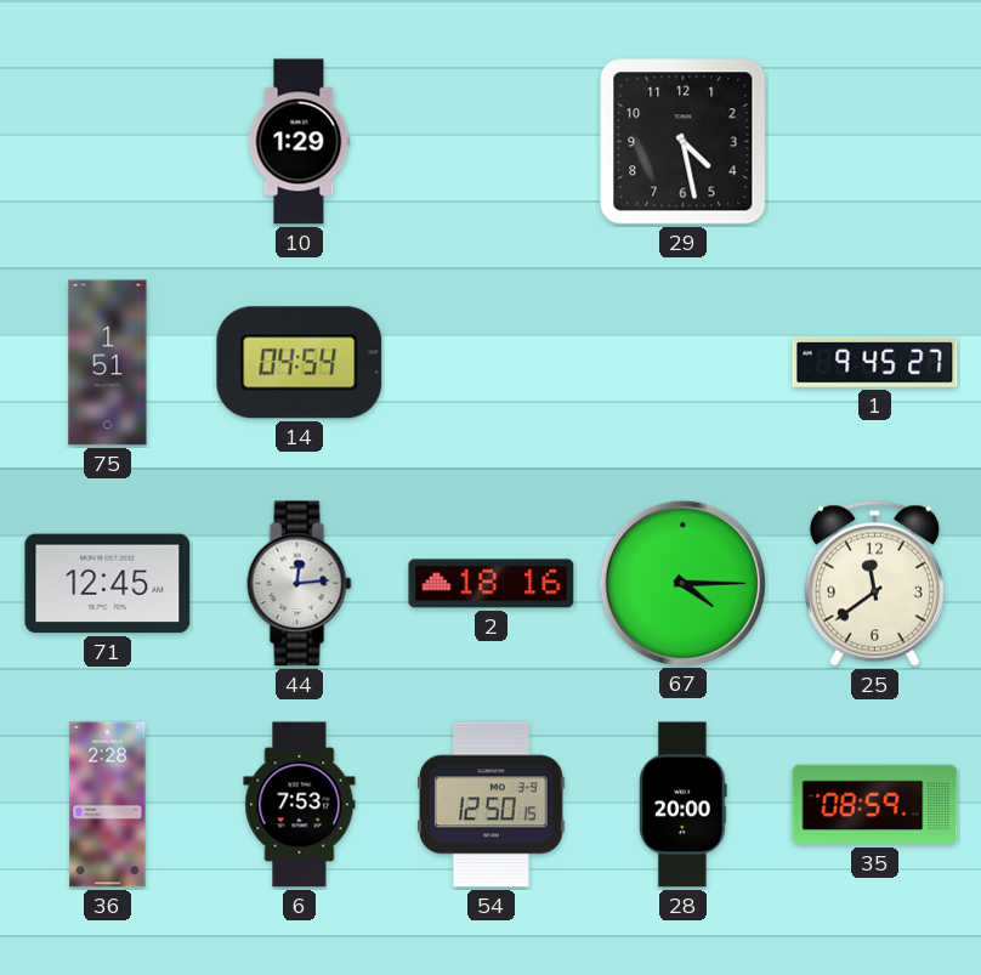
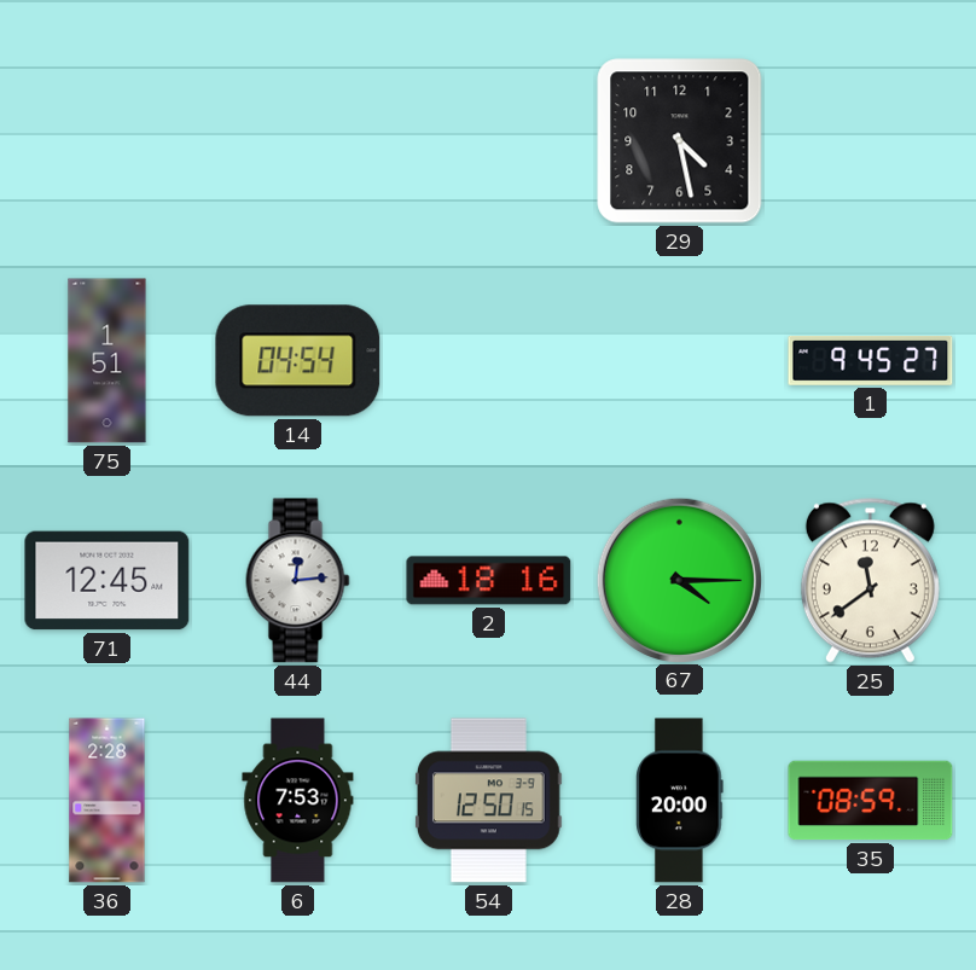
10: 1:29 -> none
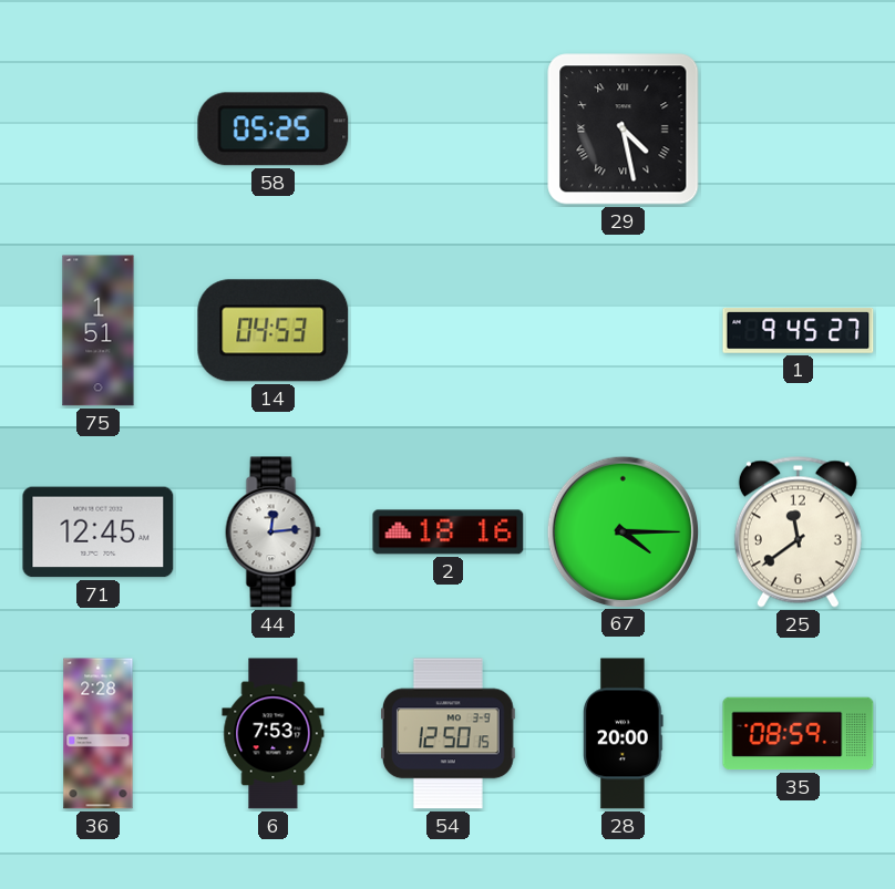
58: none -> 05:25
29 numerals: Arabic -> Roman
14: 04:54 -> 04:53
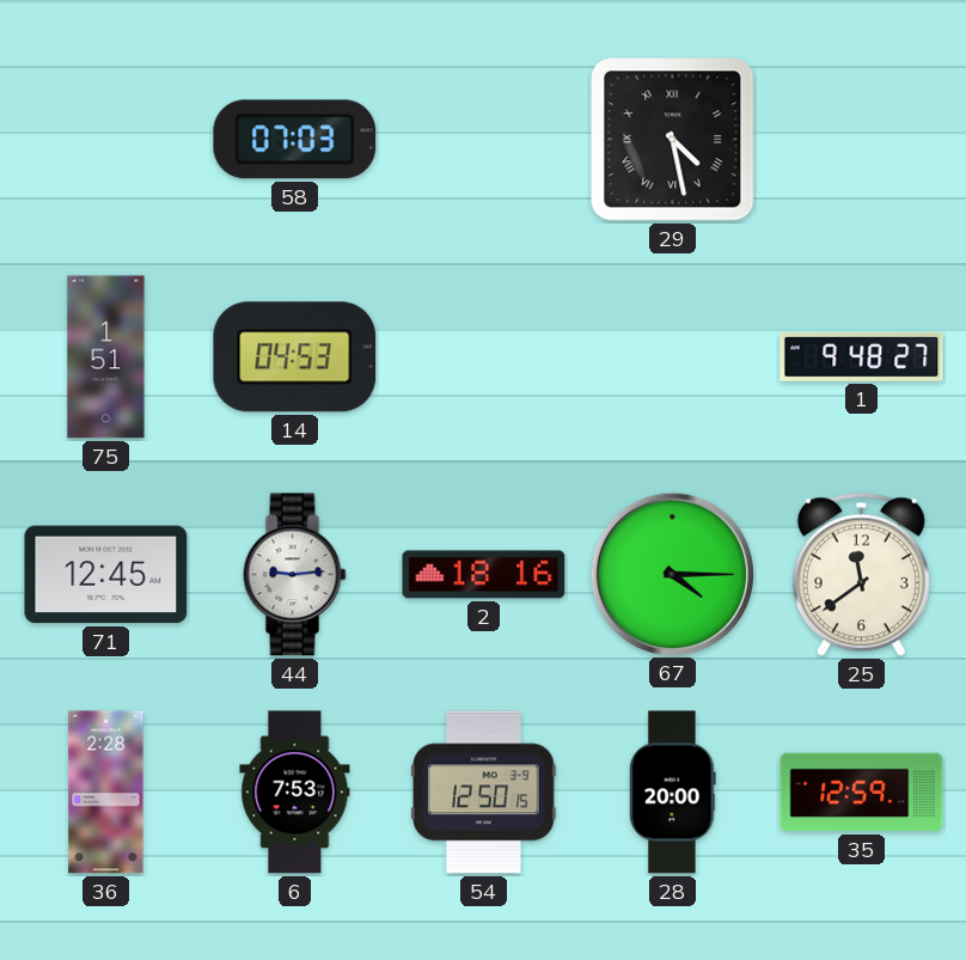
58: 05:25 -> 07:03
1: 9:45 -> 9:48
44: 12:14 -> 9:14
35: 08:59 -> 12:59
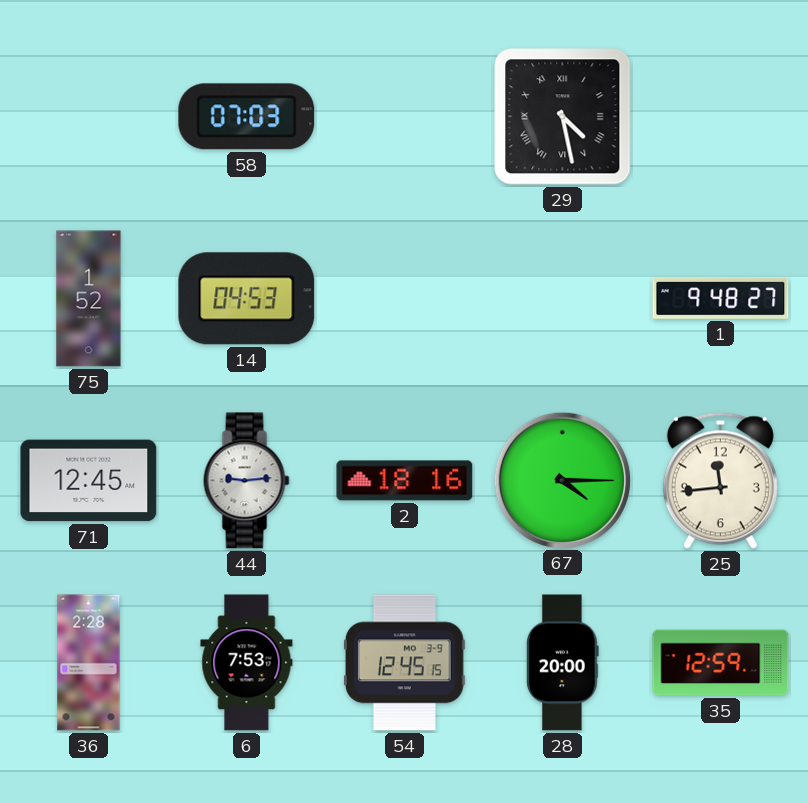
75: 1:51 -> 1:52
25: 11:39 -> 11:44
54: 12:50 -> 12:45
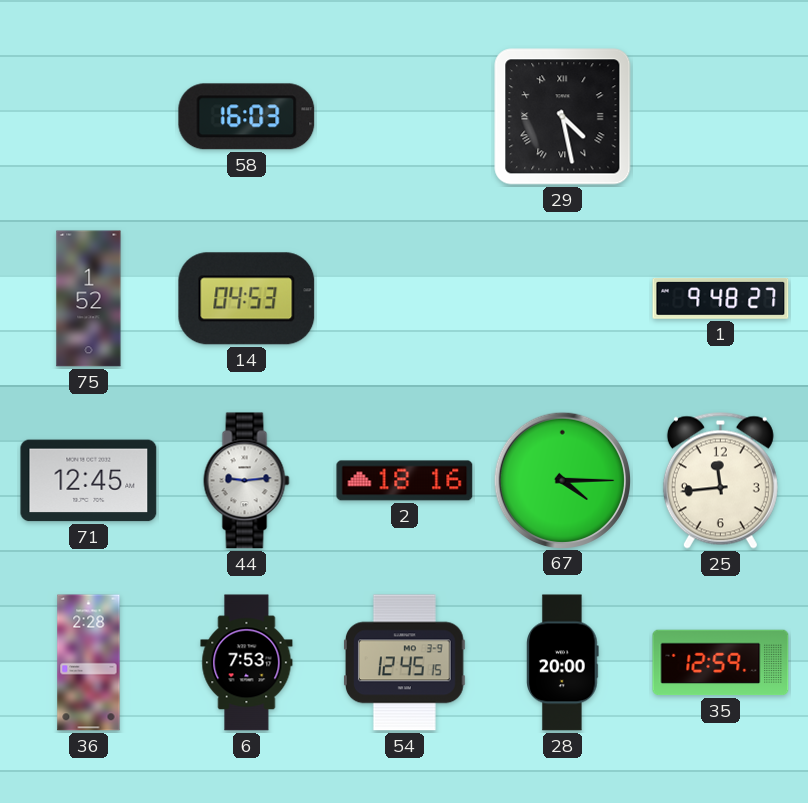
58: 07:03 -> 16:03
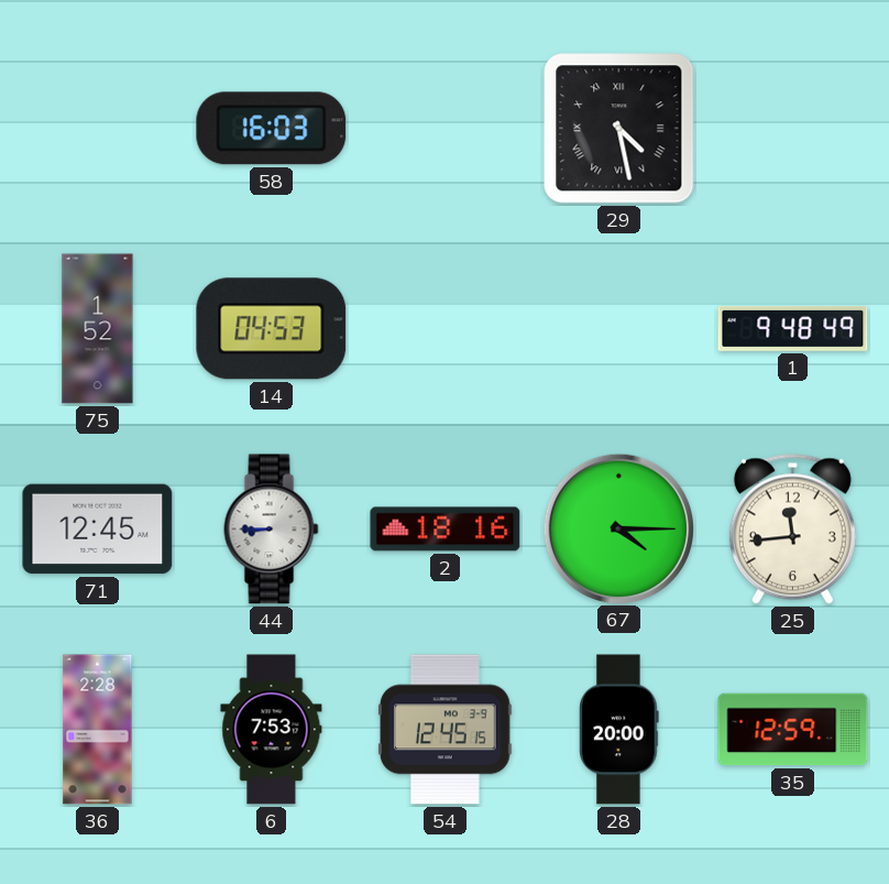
1: 9:48:27 -> 9:48:49
44: 9:14 -> 8:45
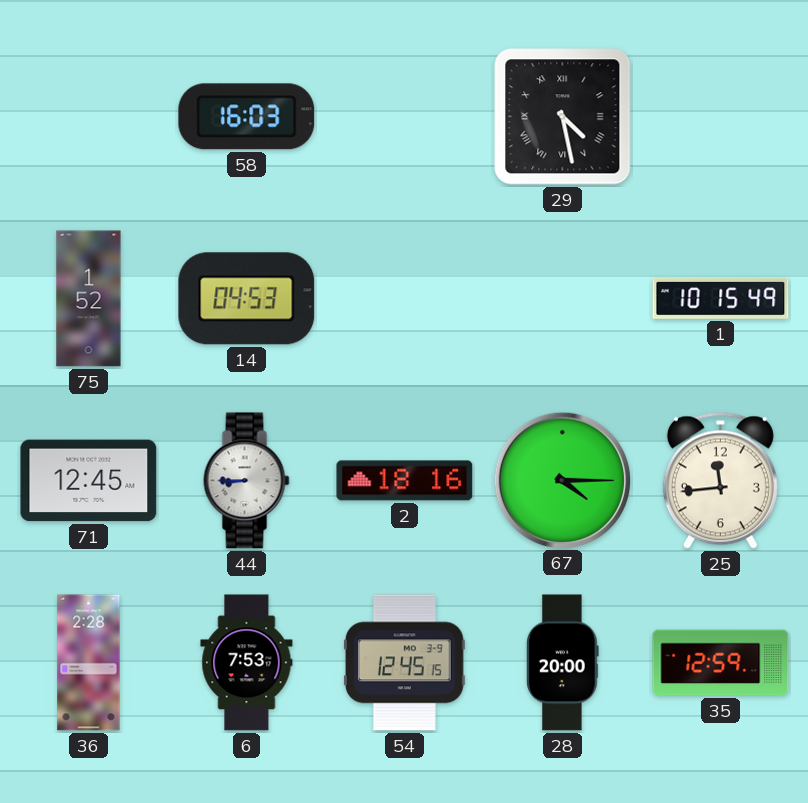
1: 9:48 -> 10:15
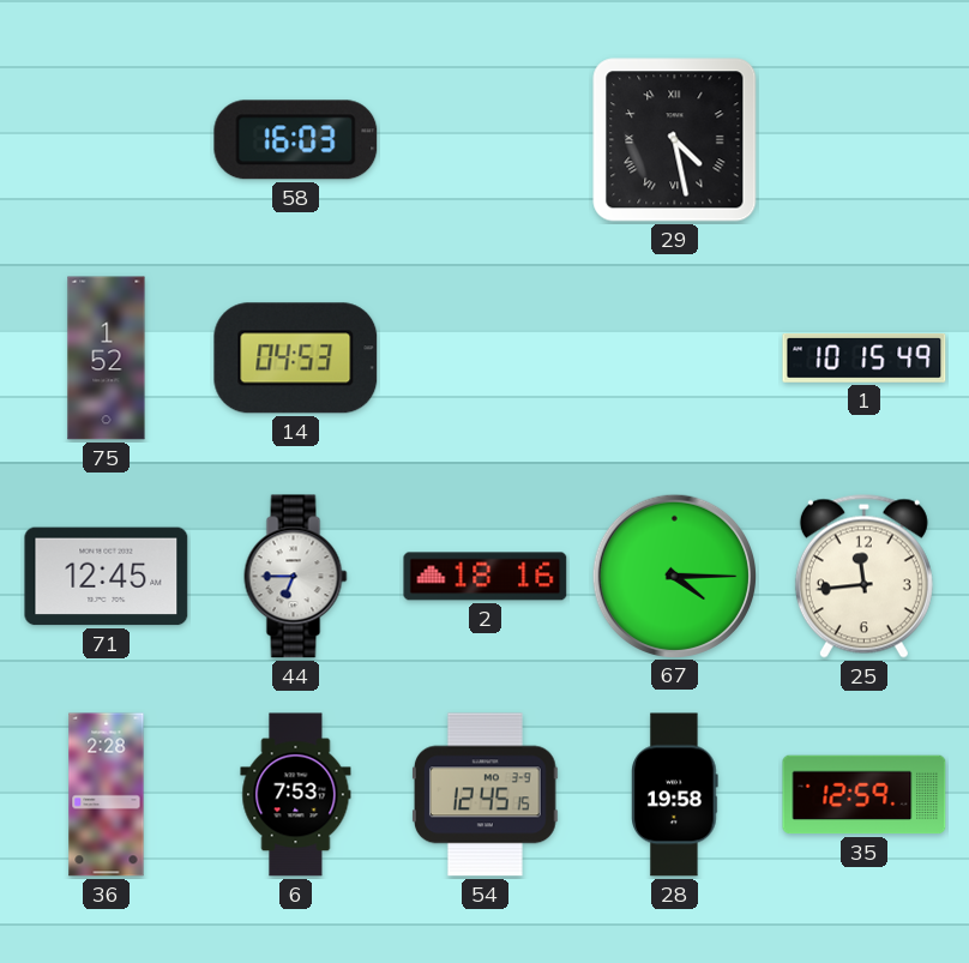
44: 8:45 -> 6:45
28: 20:00 -> 19:58
